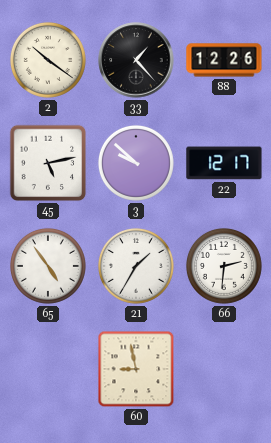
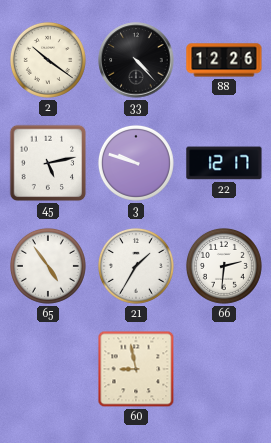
33: 1:23 -> 4:23
3: 9:52 -> 9:48
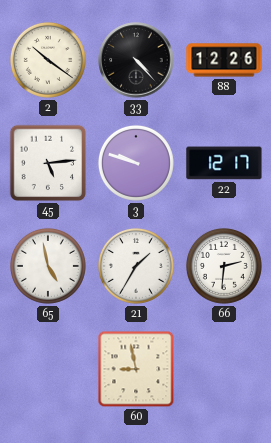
45: 5:13 -> 5:14
65: 4:54 -> 4:58
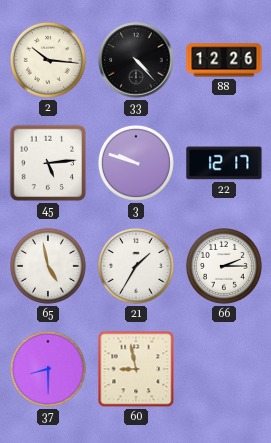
2: 10:21 -> 10:16
66: 2:31 -> 2:15
37: none -> 8:30
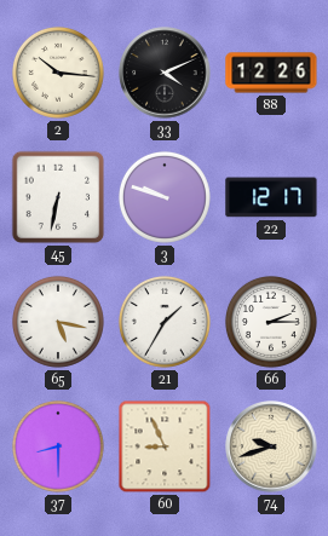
33: 4:23 -> 4:11
45: 5:14 -> 6:32
65: 4:58 -> 5:17
60: 8:58 -> 8:56
74: none -> 9:42
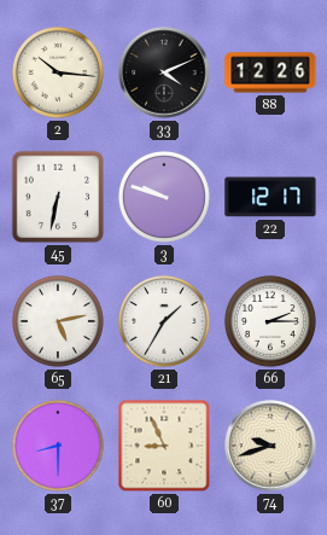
65: 5:17 -> 5:13
